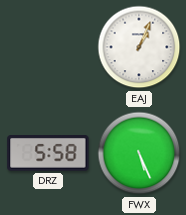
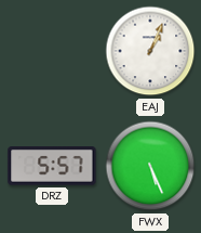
DRZ: 5:58 -> 5:57
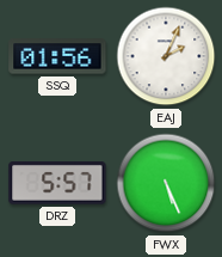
SSQ: none -> 01:56
EAJ: 1:04 -> 2:04
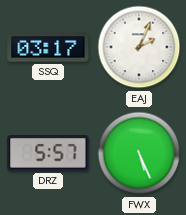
SSQ: 01:56 -> 03:17
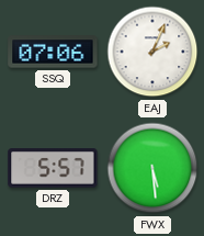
SSQ: 03:17 -> 07:06
FWX: 5:26 -> 5:29
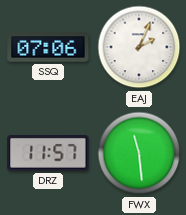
DRZ: 5:57 -> 11:57
FWX: 5:29 -> 11:29
